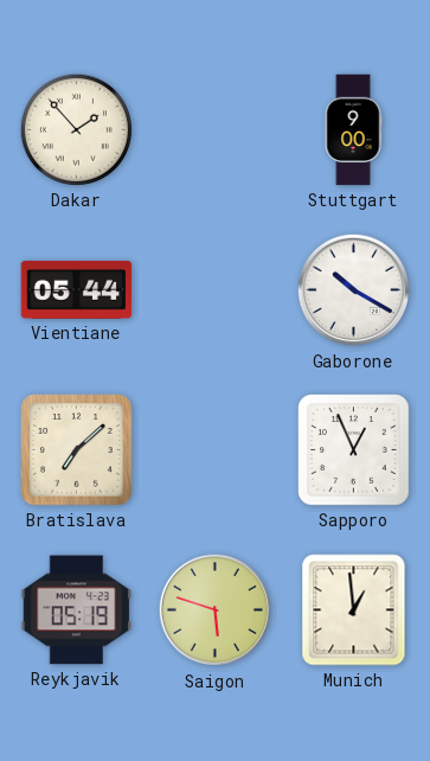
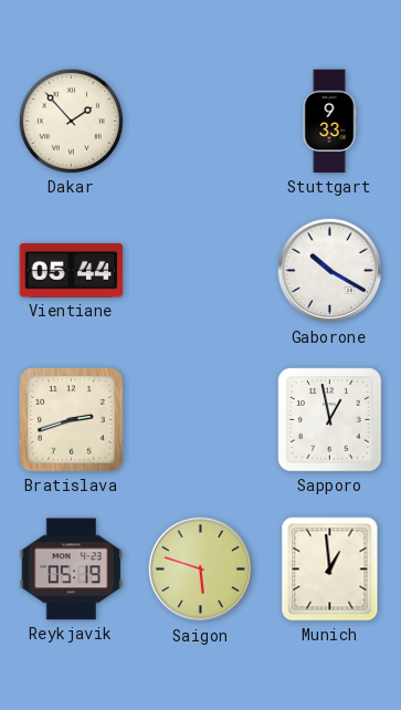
Stuttgart: 9:00 -> 9:33
Bratislava: 7:08 -> 2:42
Sapporo: 12:56 -> 12:58
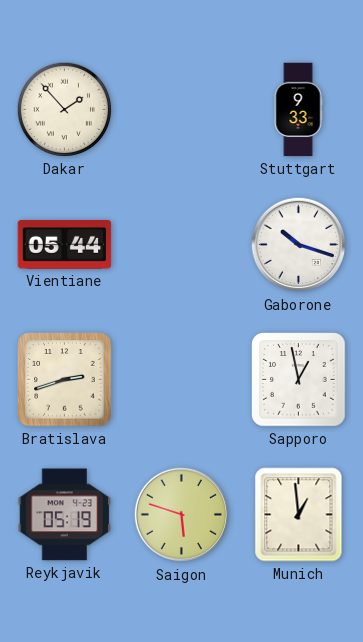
Gaborone: 10:20 -> 10:18
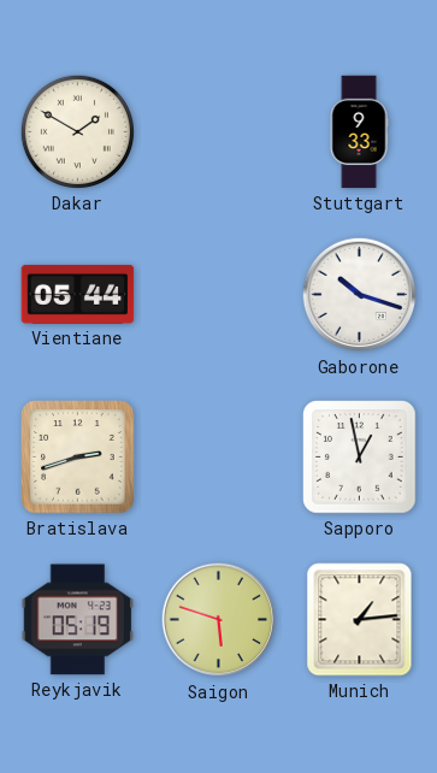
Dakar: 1:53 -> 1:50
Munich: 12:59 -> 1:14
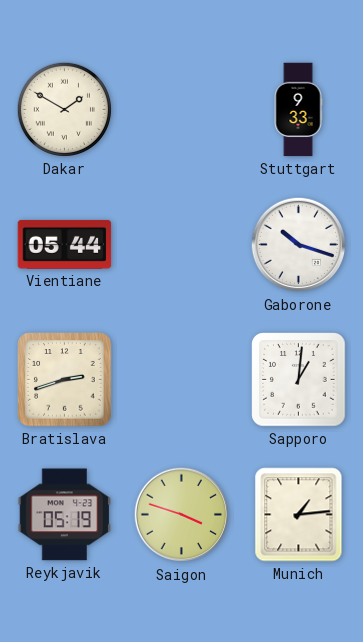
Sapporo: 12:58 -> 1:01
Saigon: 5:48 -> 3:48
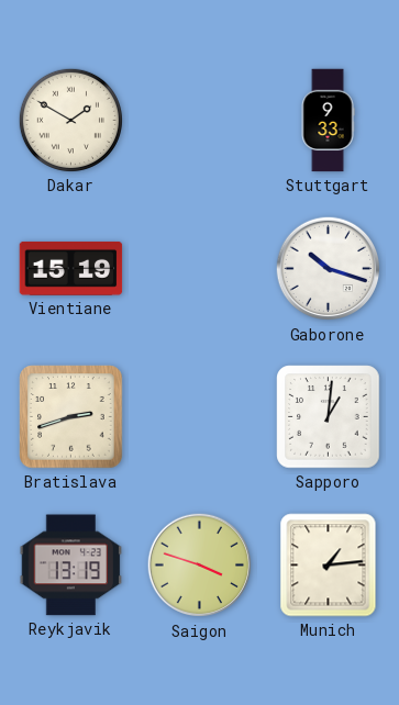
Vientiane: 05:44 -> 15:19
Reykjavik: 05:19 -> 13:19
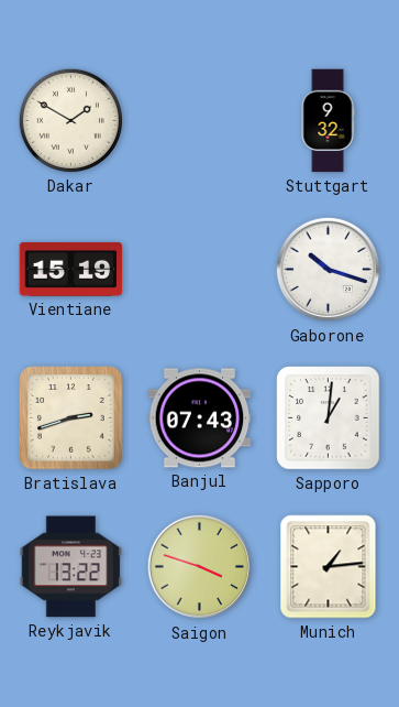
Stuttgart: 9:33 -> 9:32
Banjul: none -> 07:43
Reykjavik: 13:19 -> 13:22
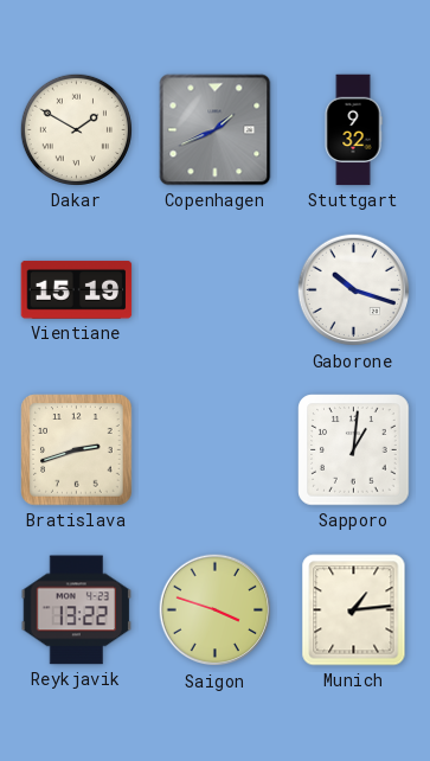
Copenhagen: none -> 1:41
Banjul: 07:43 -> none
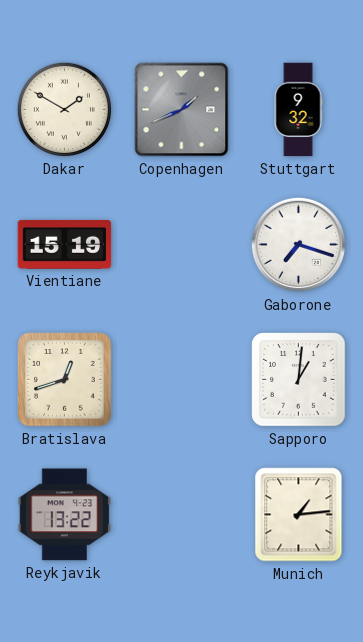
Gaborone: 10:18 -> 7:18
Bratislava: 2:42 -> 12:42
Saigon: 3:48 -> none
